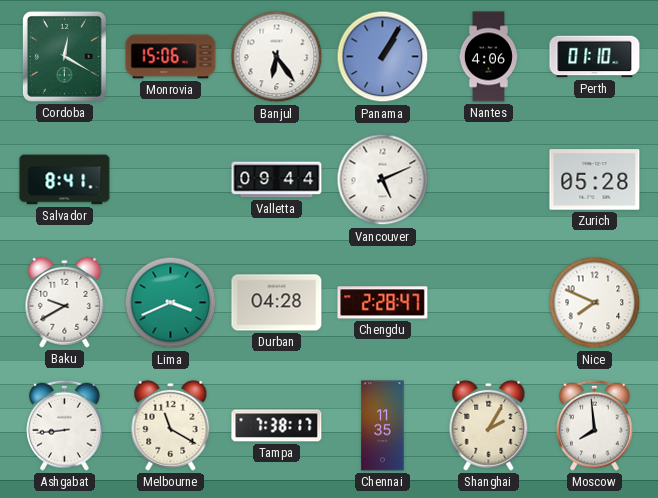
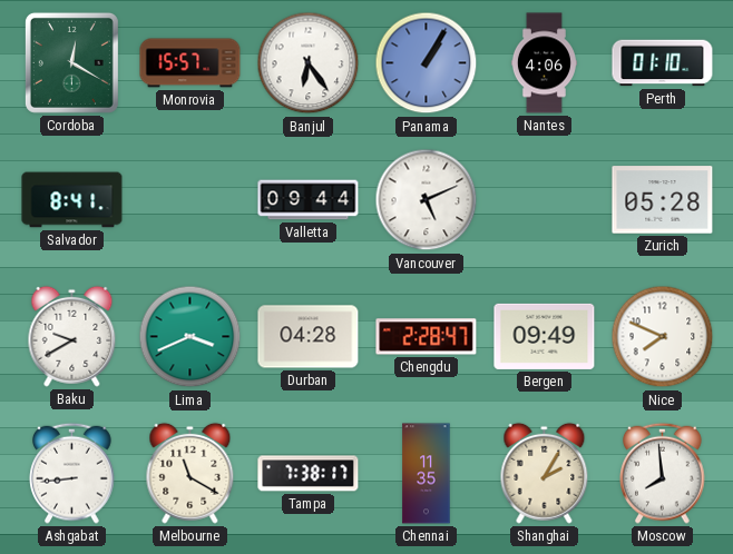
Monrovia: 15:06 -> 15:57
Bergen: none -> 09:49
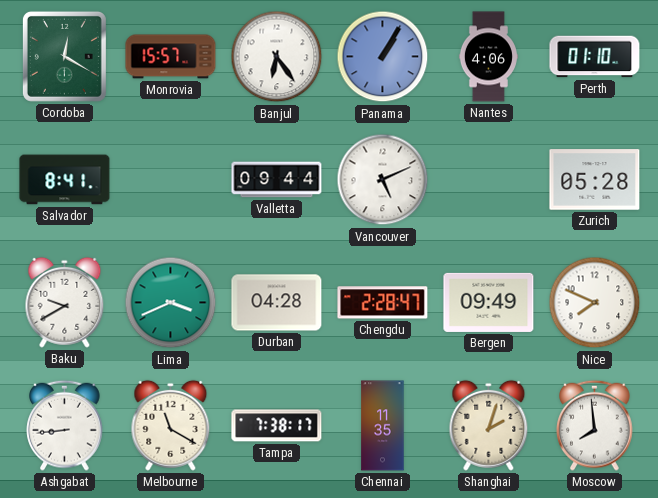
Shanghai: 2:05 -> 2:03
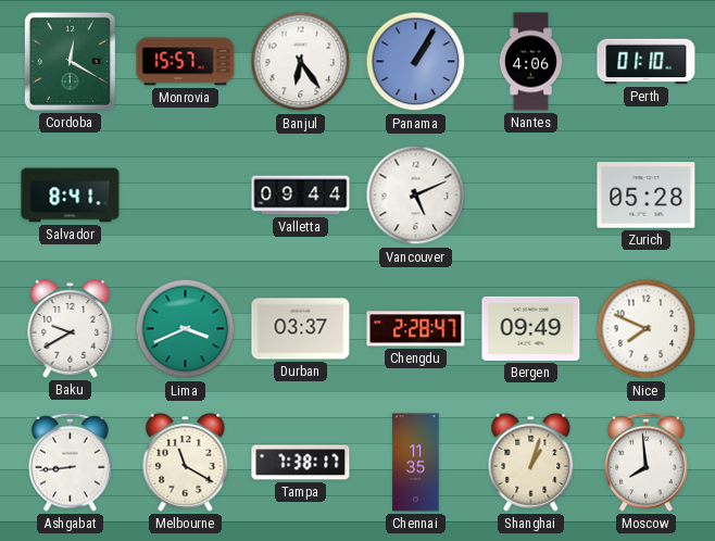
Durban: 04:28 -> 03:37
Shanghai: 2:03 -> 1:03
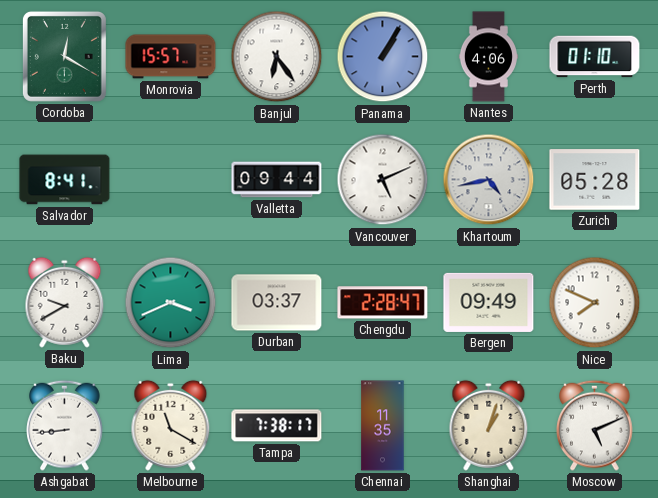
Khartoum: none -> 4:43
Moscow: 7:59 -> 5:11
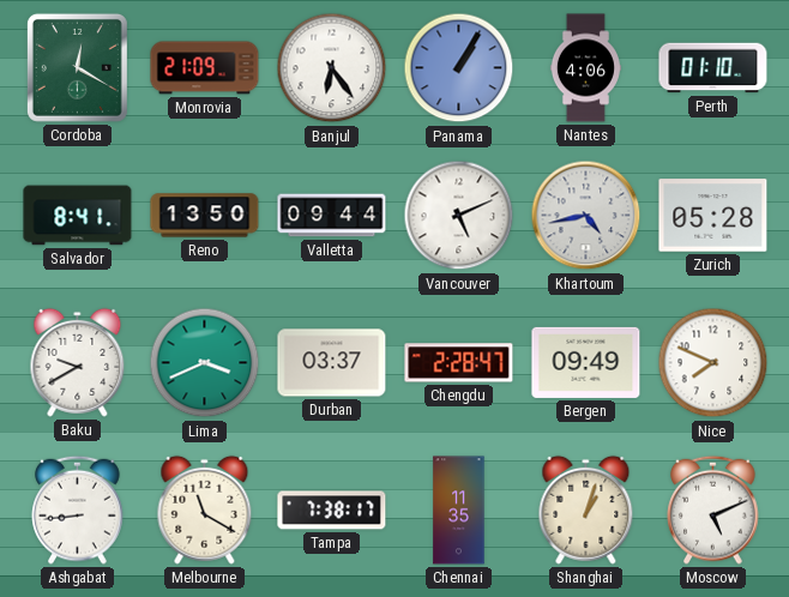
Monrovia: 15:57 -> 21:09
Reno: none -> 13:50
